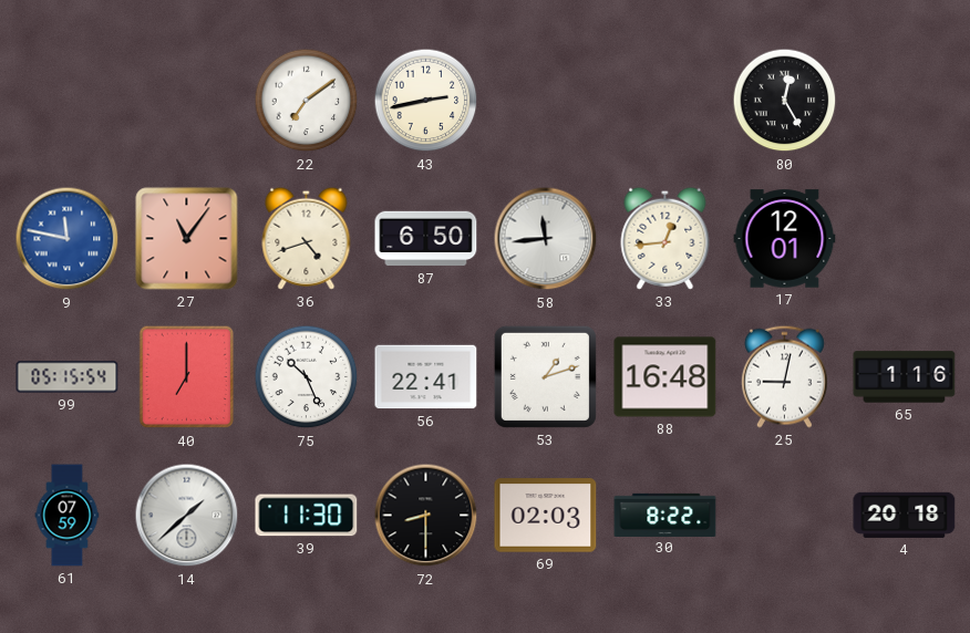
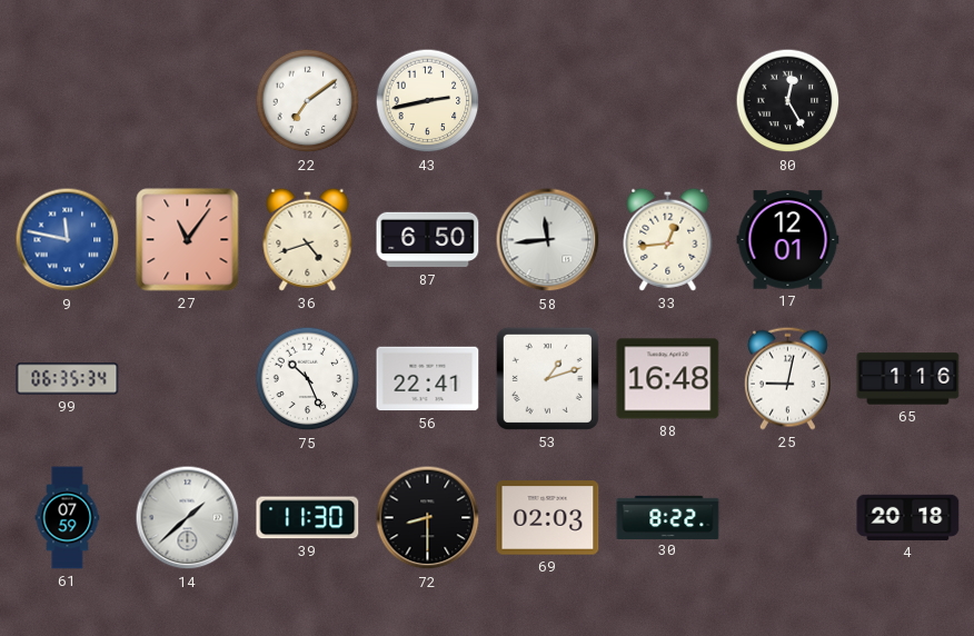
99: 05:15 -> 06:35
40: 7:00 -> none
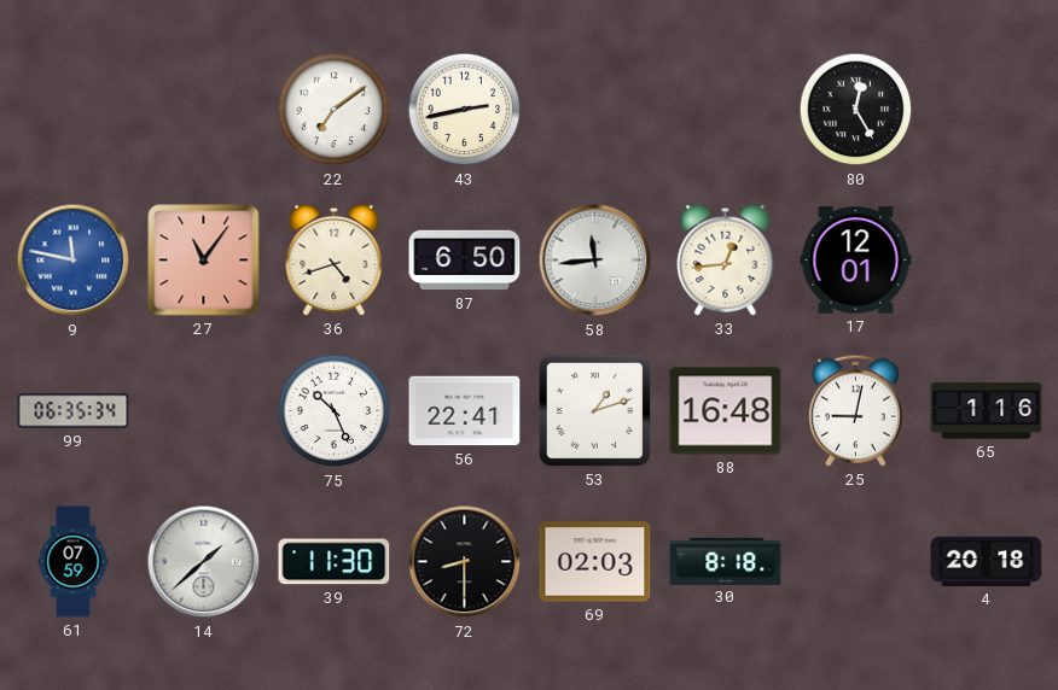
30: 8:22 -> 8:18
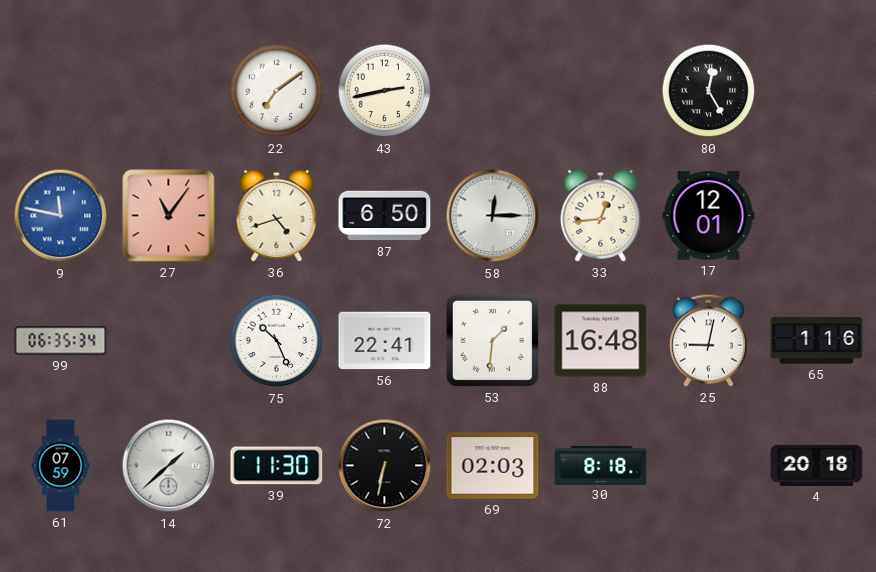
58: 11:44 -> 12:15
53: 1:12 -> 1:31
72: 8:30 -> 6:32
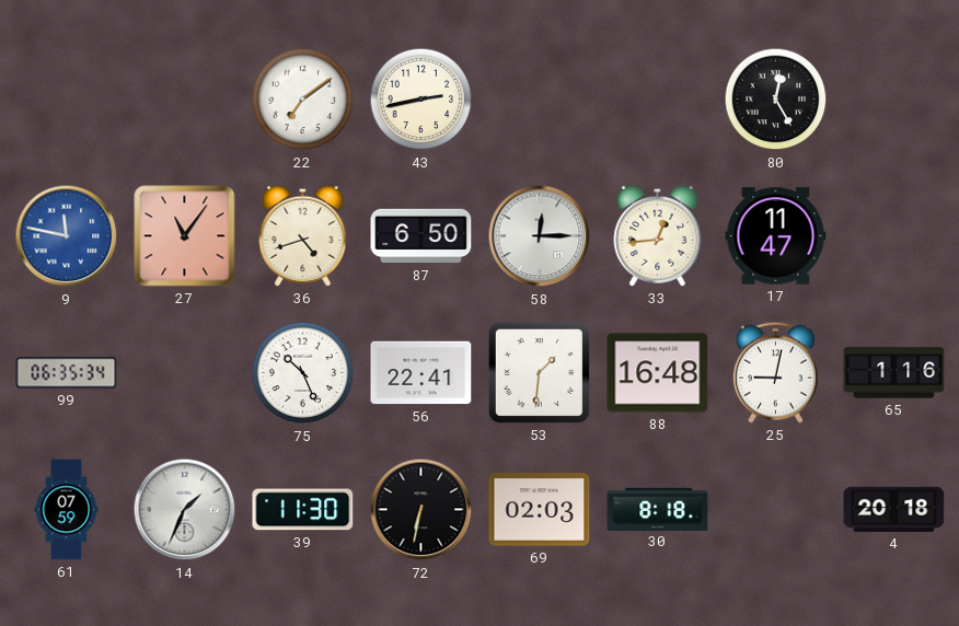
17: 12:01 -> 11:47
14: 1:38 -> 1:34
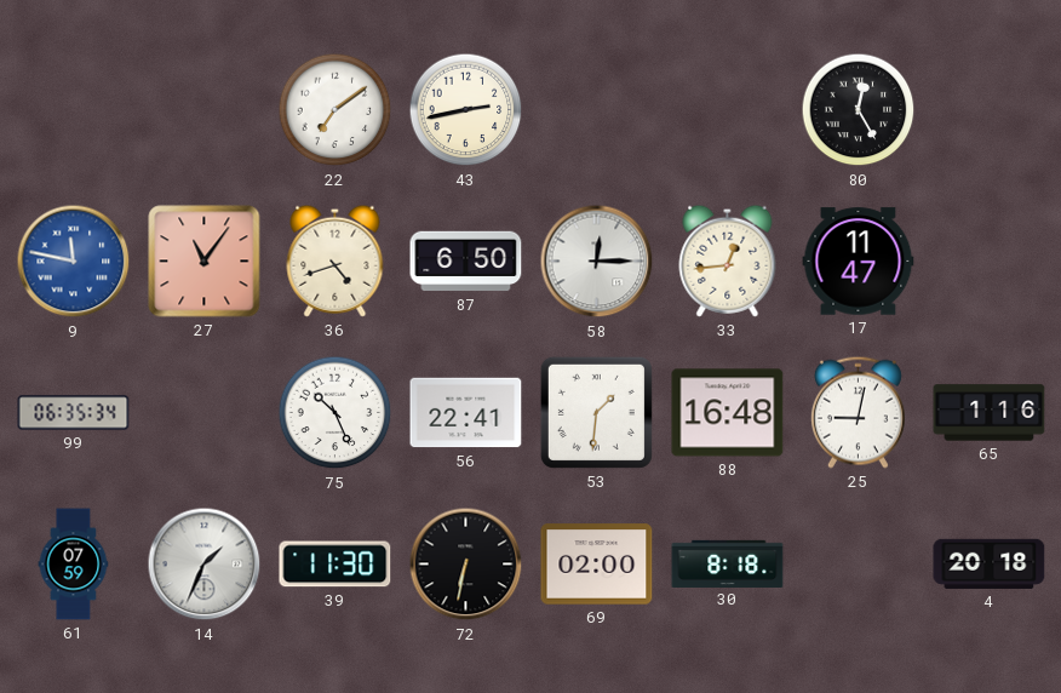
69: 02:03 -> 02:00
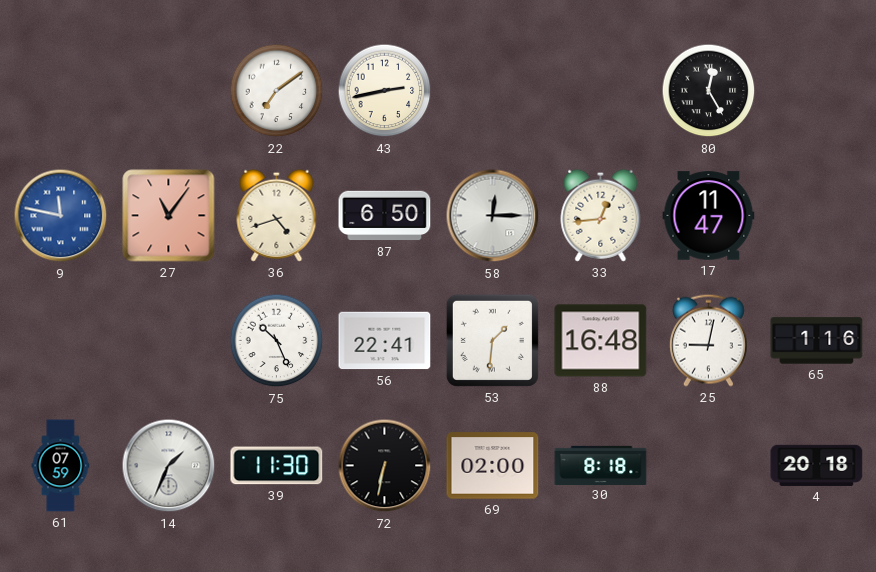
99: 06:35 -> none
